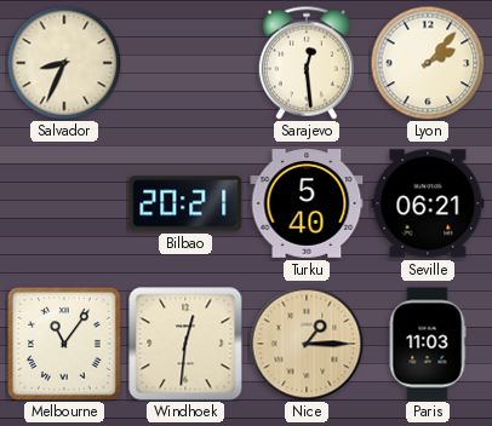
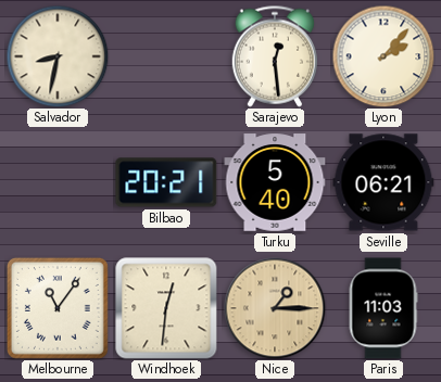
Salvador: 8:34 -> 8:32
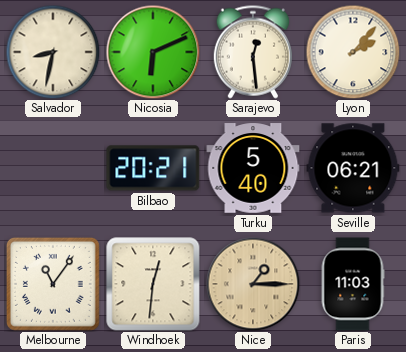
Nicosia: none -> 6:11
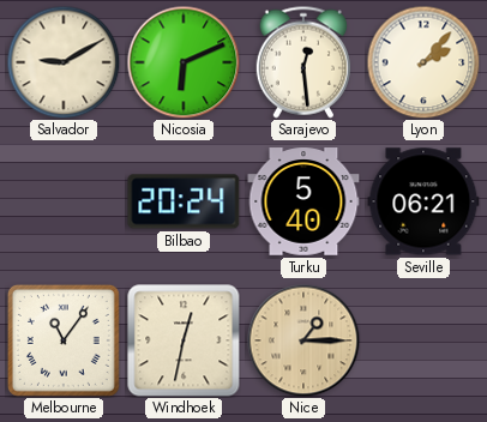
Salvador: 8:32 -> 9:10
Bilbao: 20:21 -> 20:24
Windhoek: 12:31 -> 12:32
Paris: 11:03 -> none
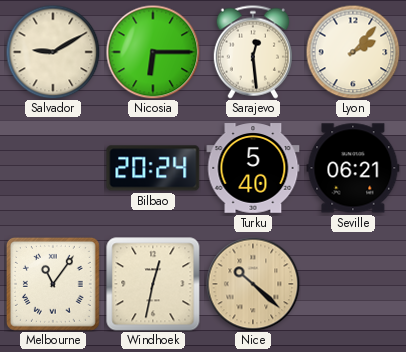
Nicosia: 6:11 -> 6:15
Nice: 1:15 -> 10:22
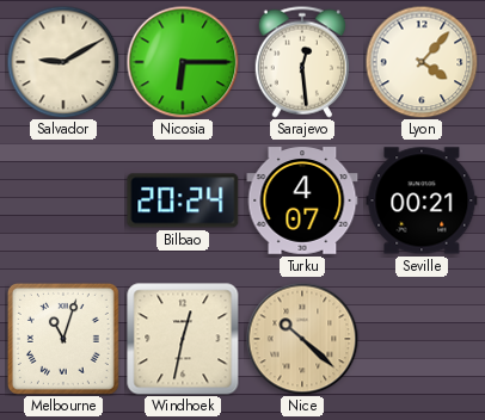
Lyon: 2:07 -> 4:07
Turku: 5:40 -> 4:07
Seville: 06:21 -> 00:21
Melbourne: 11:06 -> 11:03
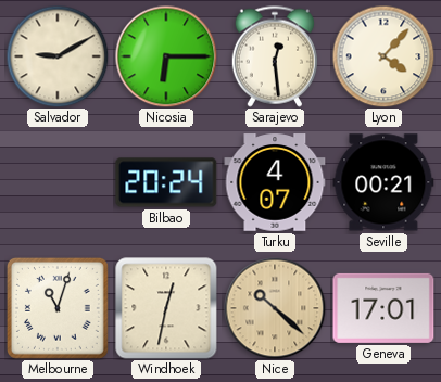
Geneva: none -> 17:01
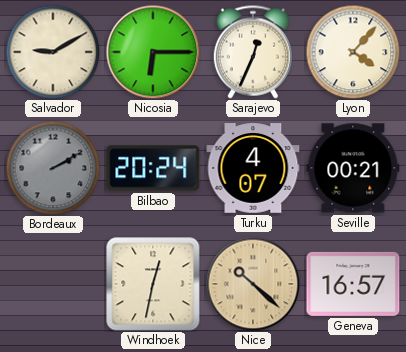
Sarajevo: 12:29 -> 12:34
Bordeaux: none -> 2:10
Melbourne: 11:03 -> none
Geneva: 17:01 -> 16:57
